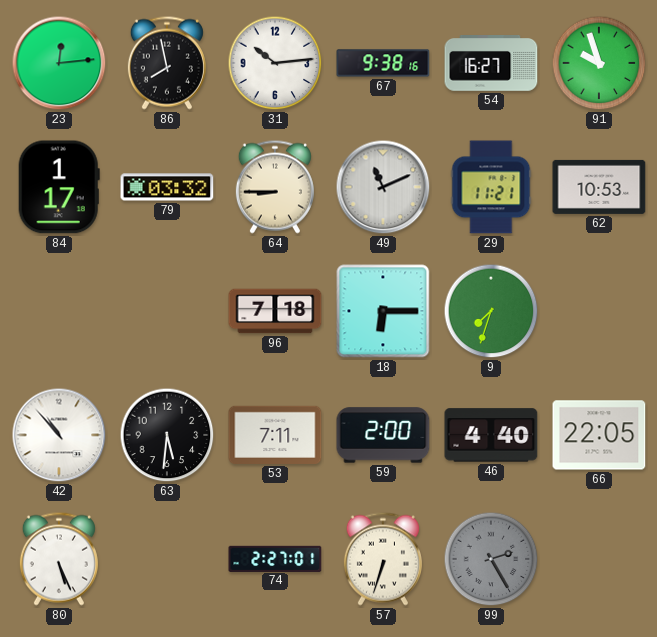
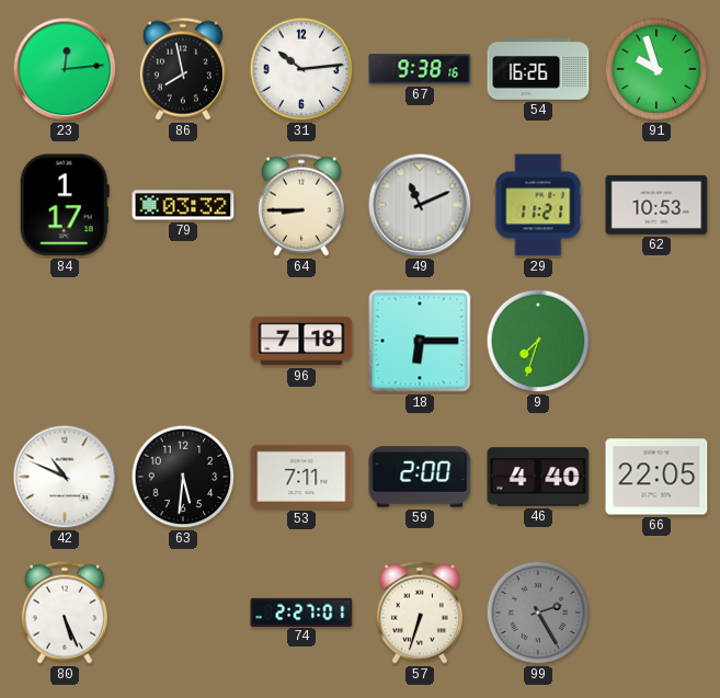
54: 16:27 -> 16:26
42: 10:53 -> 10:49
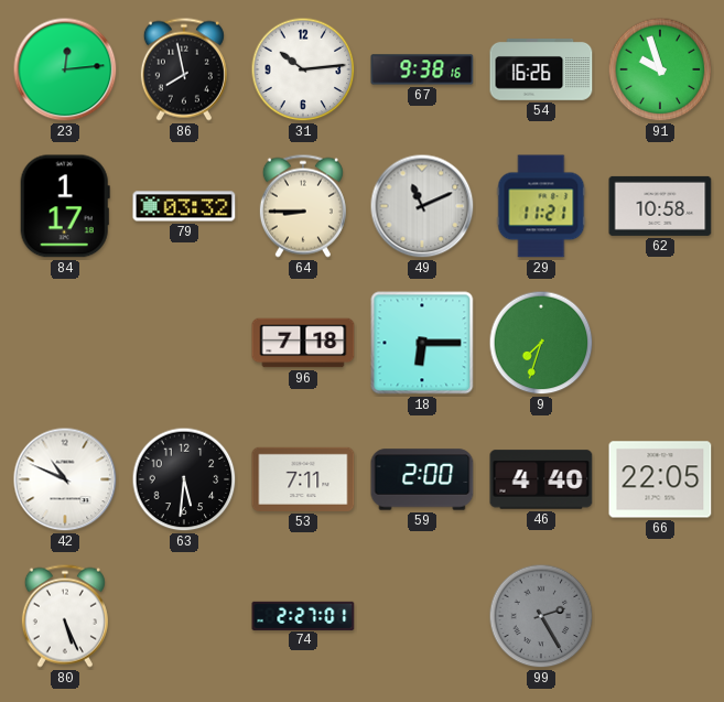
62: 10:53 -> 10:58
57: 6:33 -> none
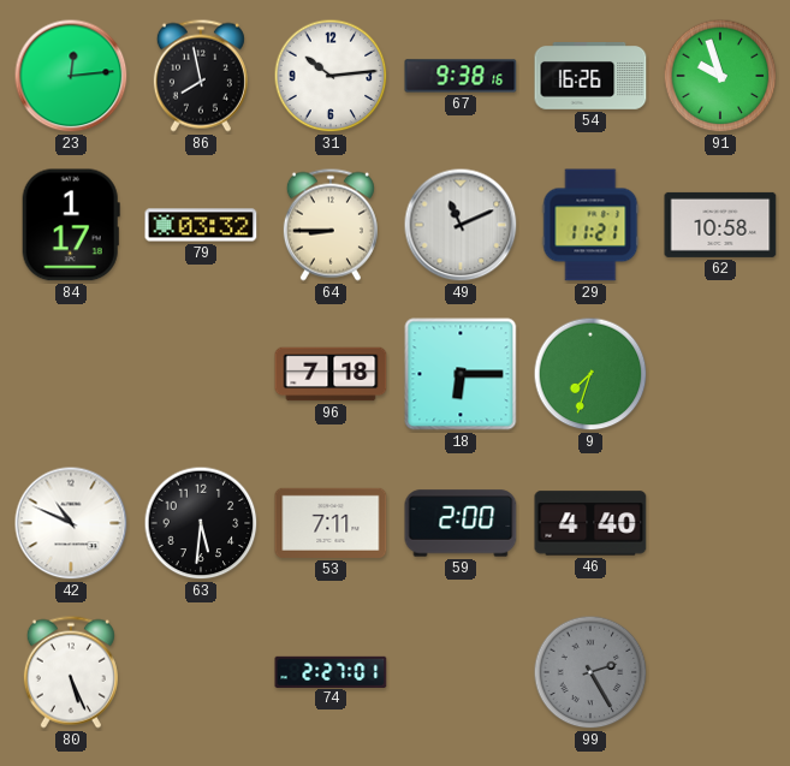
66: 22:05 -> none
